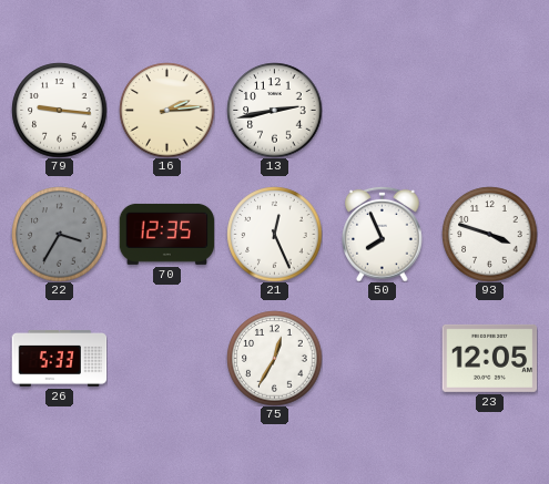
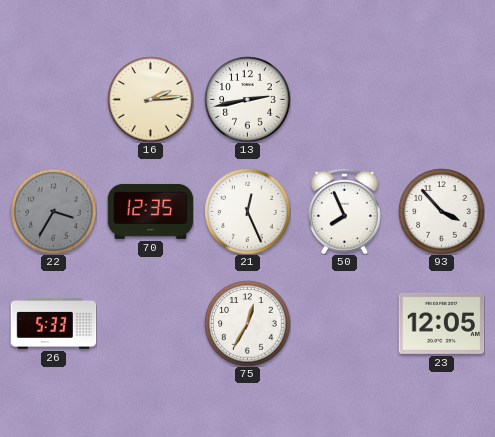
79: 9:16 -> none
93: 3:48 -> 3:53
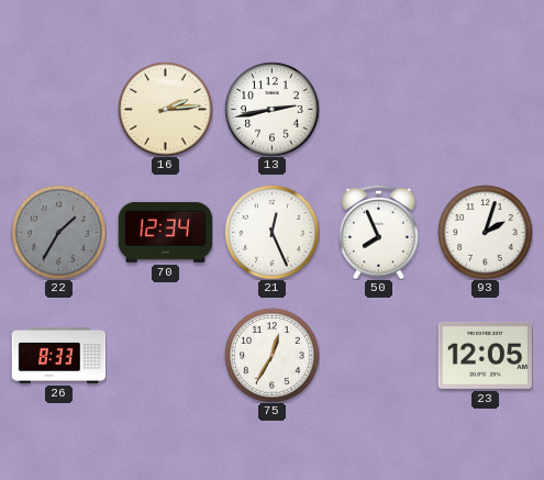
22: 3:35 -> 1:35
70: 12:35 -> 12:34
93: 3:53 -> 2:03
26: 5:33 -> 8:33
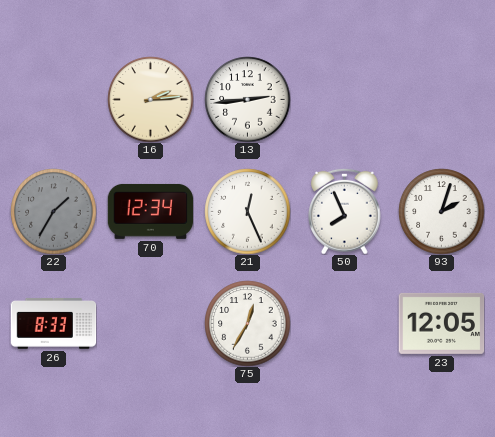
13: 2:43 -> 2:44
